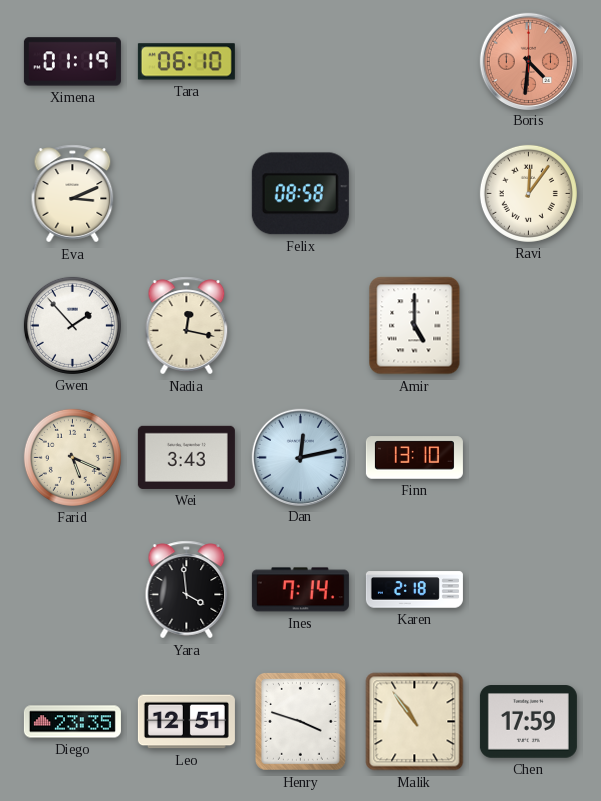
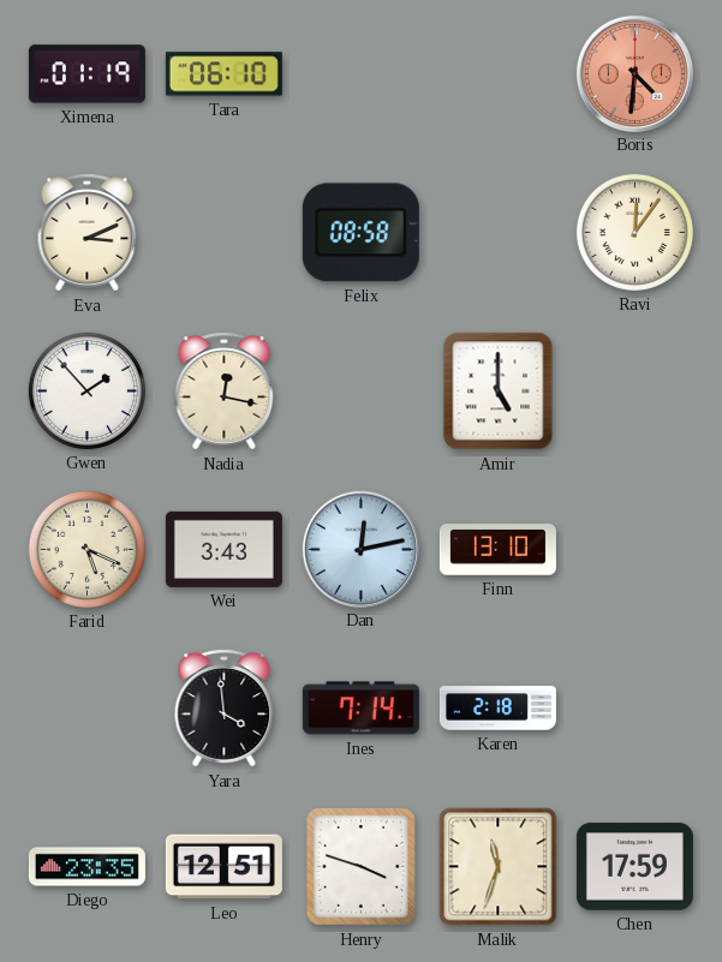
Malik: 10:54 -> 11:33
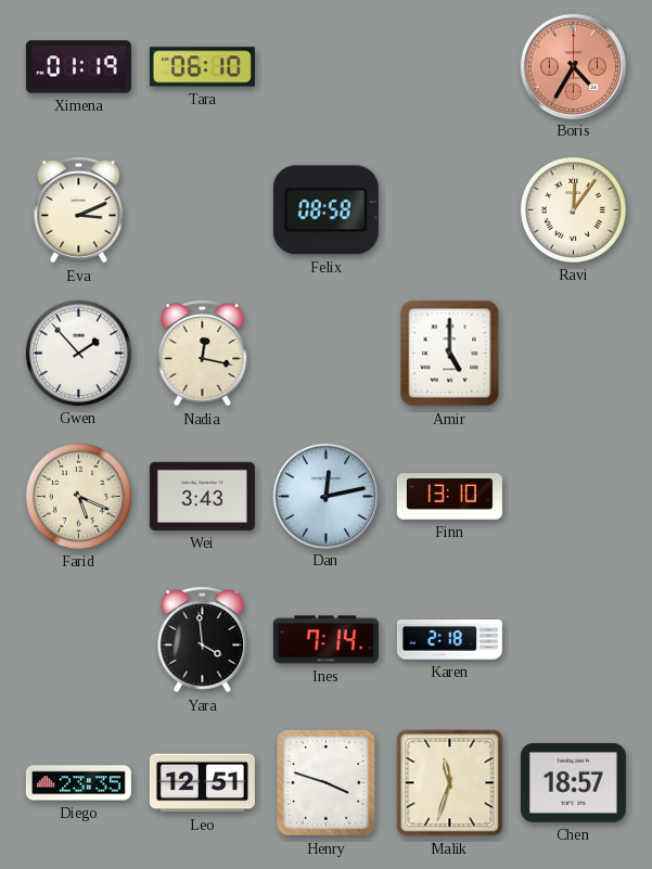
Boris: 4:31 -> 4:35
Chen: 17:59 -> 18:57
